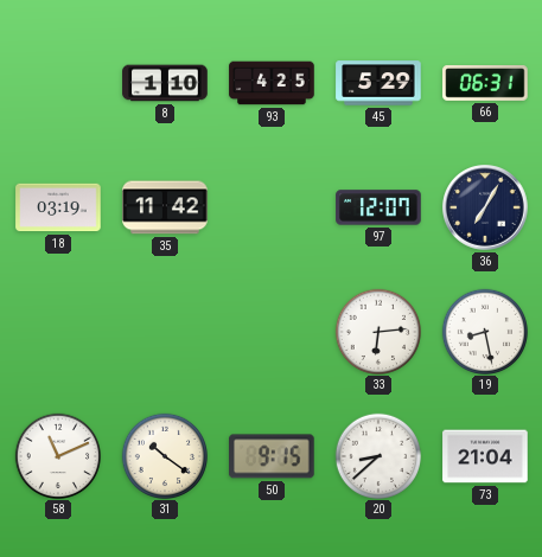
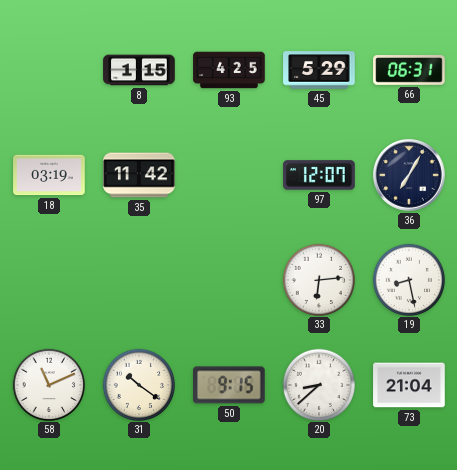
8: 1:10 -> 1:15
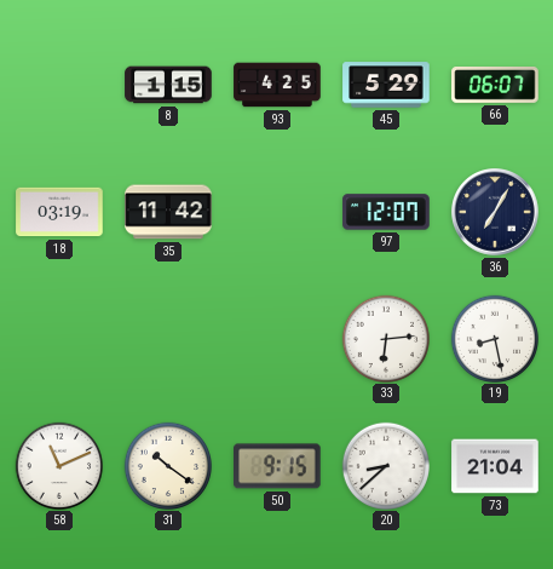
66: 06:31 -> 06:07
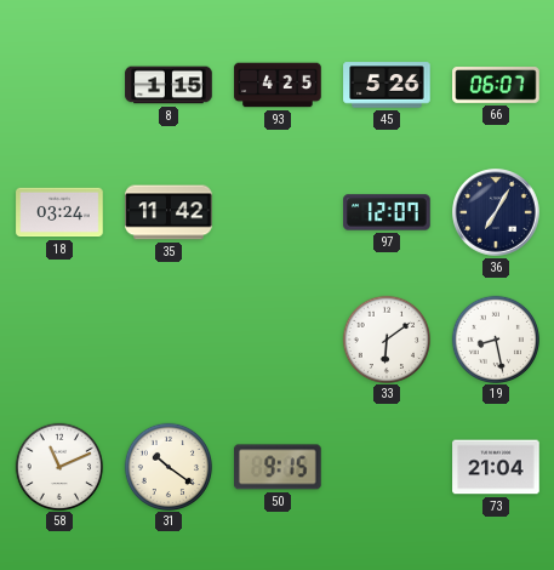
45: 5:29 -> 5:26
18: 03:19 -> 03:24
33: 6:14 -> 6:09
20: 8:38 -> none
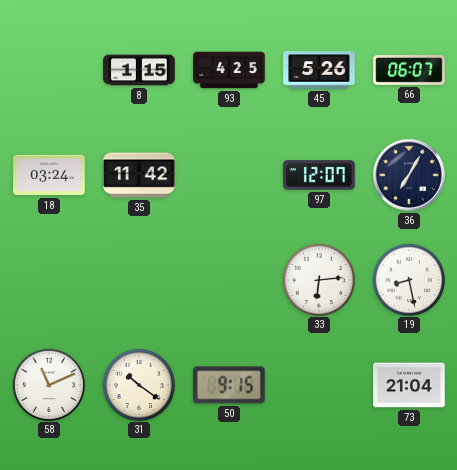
33: 6:09 -> 6:14
